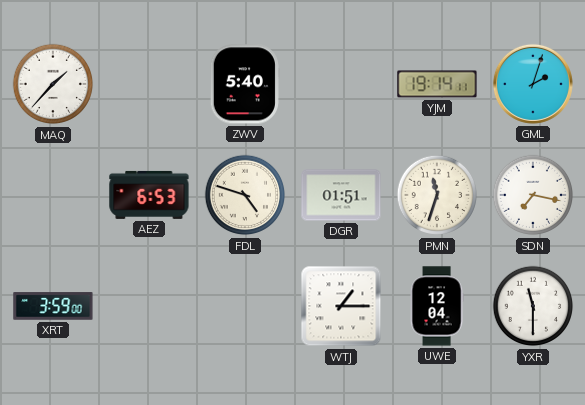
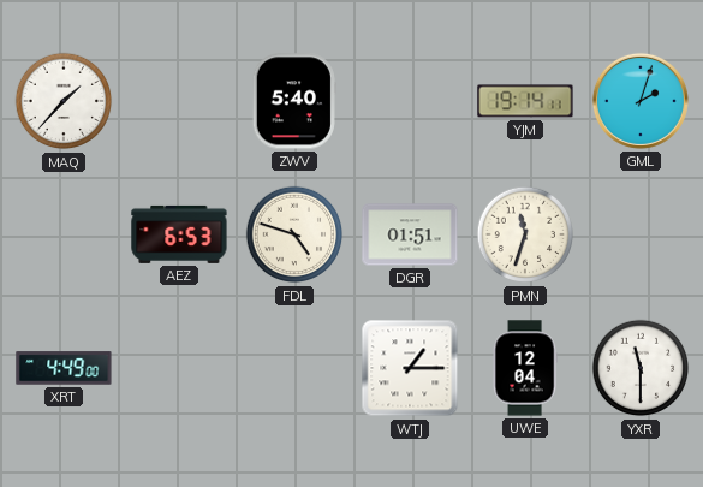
SDN: 7:17 -> none
XRT: 3:59 -> 4:49
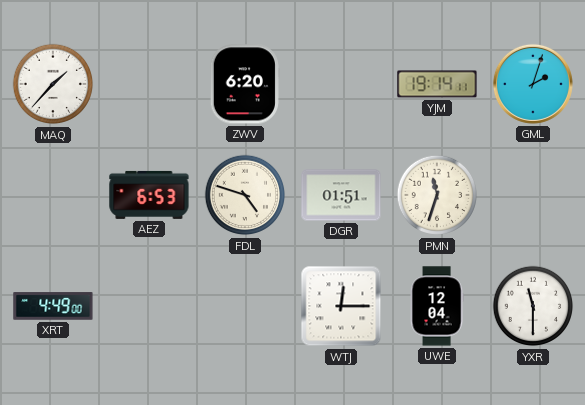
ZWV: 5:40 -> 6:20
WTJ: 1:15 -> 12:15
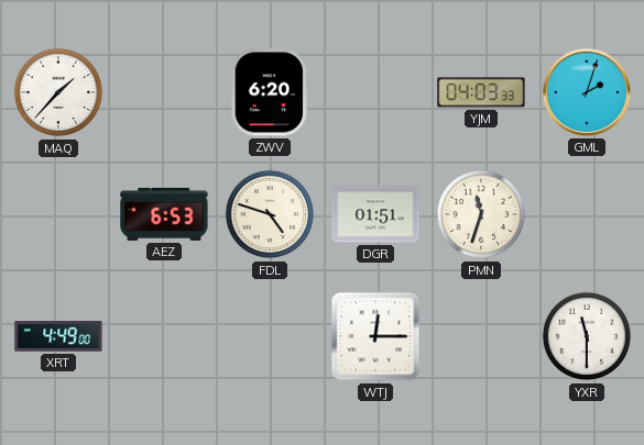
YJM: 19:14 -> 04:03
UWE: 12:04 -> none
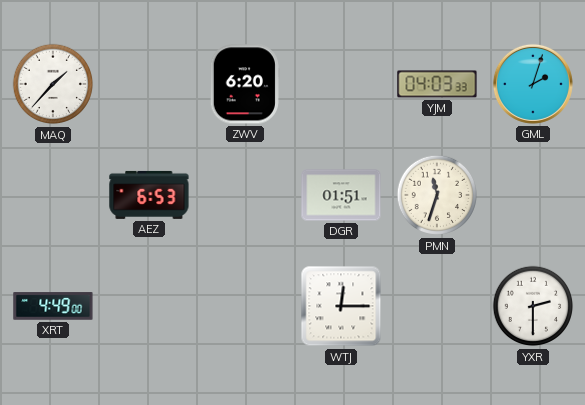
FDL: 4:48 -> none
YXR: 11:30 -> 2:30
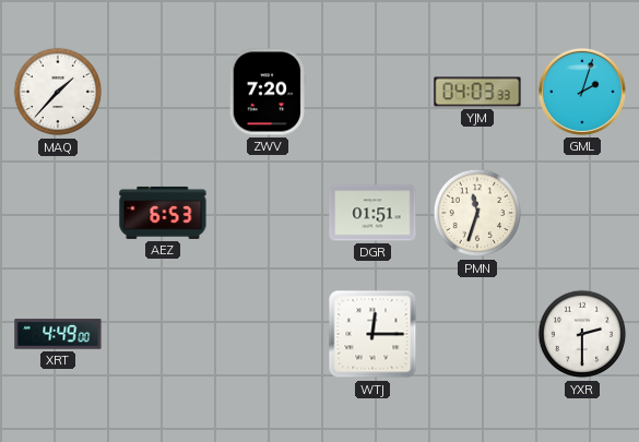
ZWV: 6:20 -> 7:20
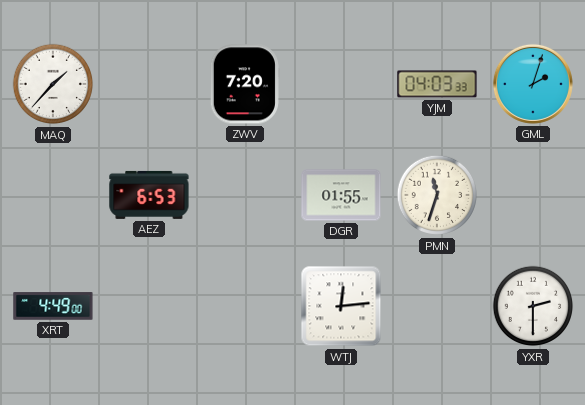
DGR: 01:51 -> 01:55
WTJ: 12:15 -> 12:14
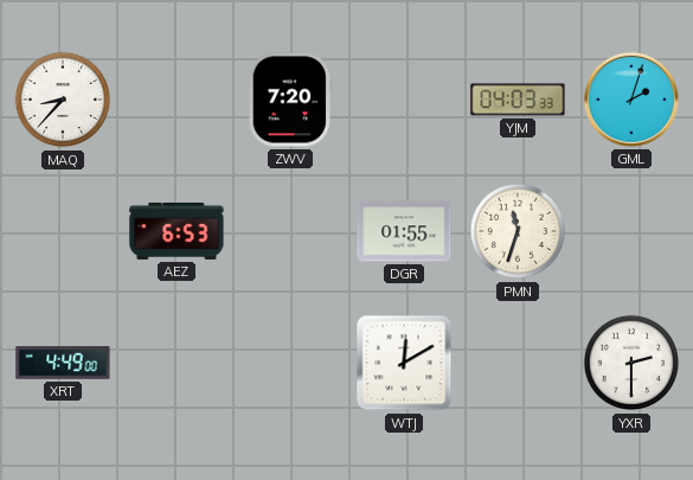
MAQ: 1:37 -> 8:37
WTJ: 12:14 -> 12:10
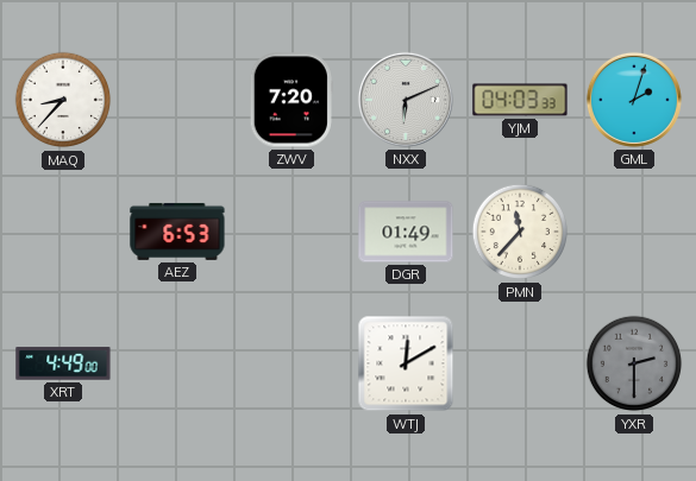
NXX: none -> 6:11
DGR: 01:55 -> 01:49
PMN: 11:33 -> 11:37
YXR dial: white -> grey
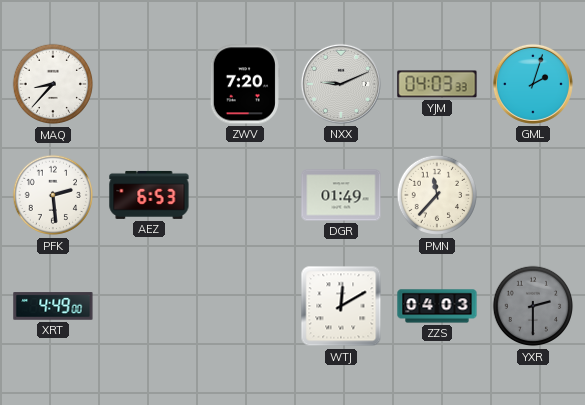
NXX: 6:11 -> 9:11
PFK: none -> 2:29
ZZS: none -> 04:03
